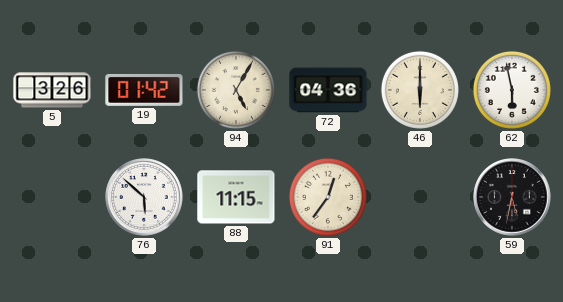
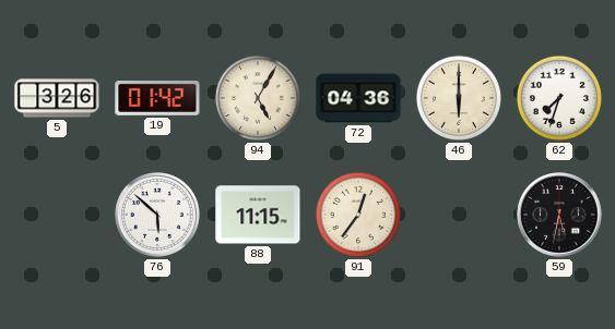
62: 5:58 -> 7:33
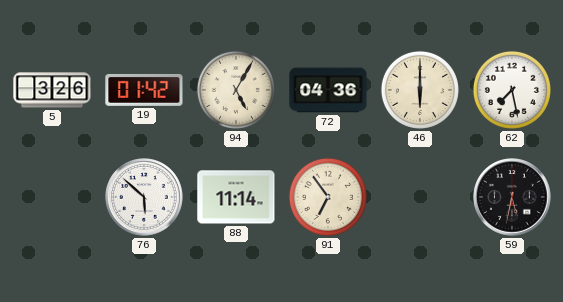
62: 7:33 -> 7:28
88: 11:15 -> 11:14
91: 12:36 -> 6:54
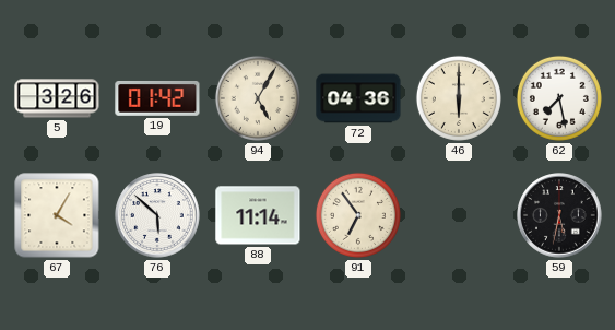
67: none -> 4:05
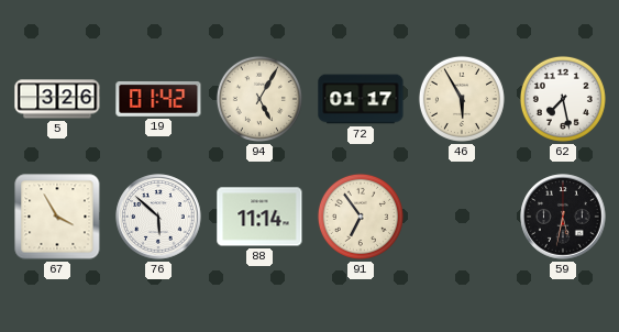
72: 04:36 -> 01:17
46: 6:00 -> 5:55
67: 4:05 -> 3:55
